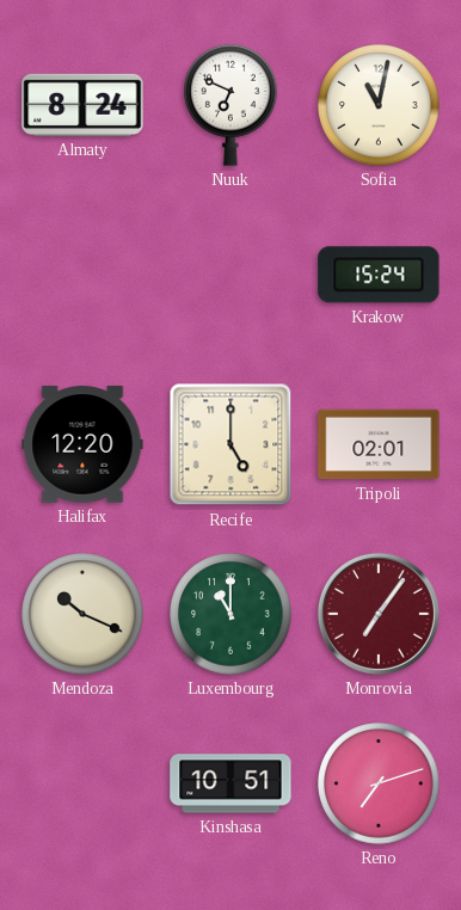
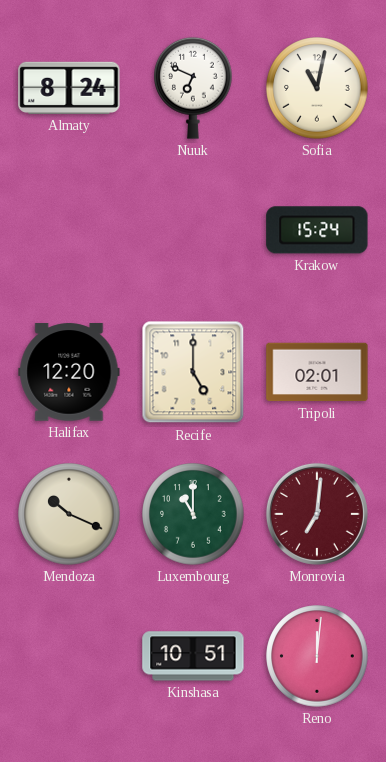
Monrovia: 7:06 -> 7:01
Reno: 7:12 -> 12:01
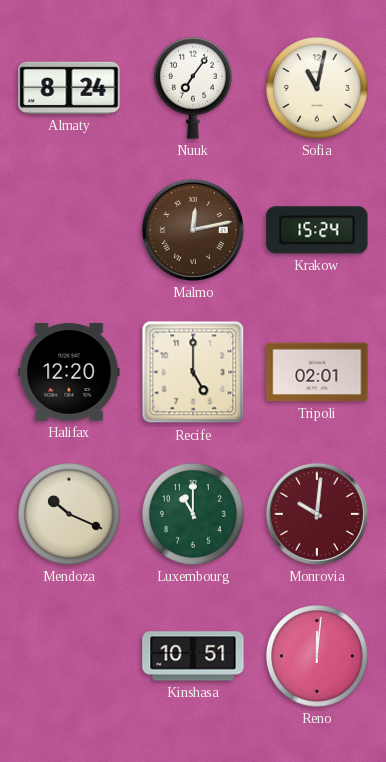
Nuuk: 6:49 -> 7:06
Malmo: none -> 12:13
Monrovia: 7:01 -> 10:01
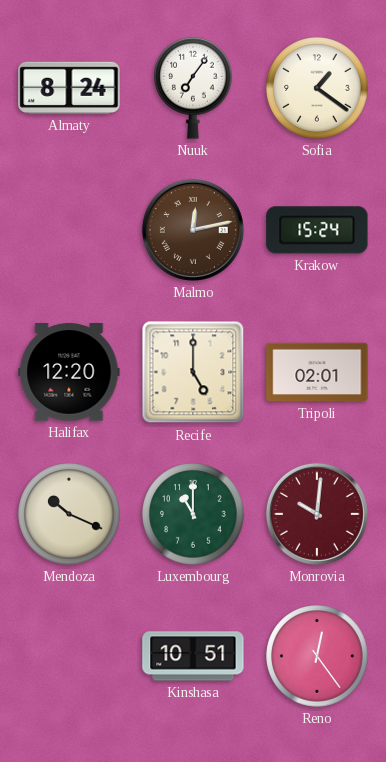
Sofia: 11:02 -> 1:21
Reno: 12:01 -> 12:24
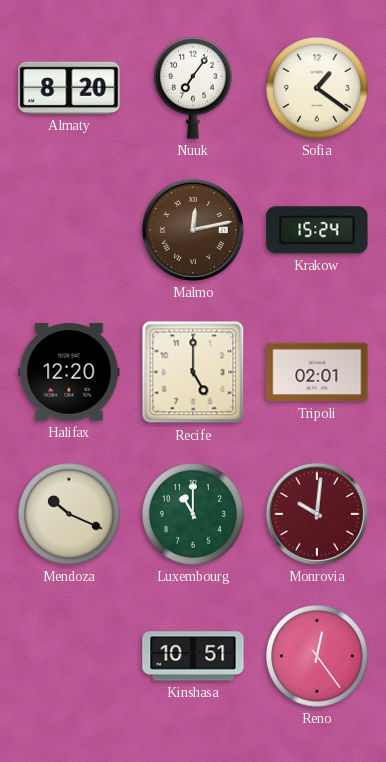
Almaty: 8:24 -> 8:20
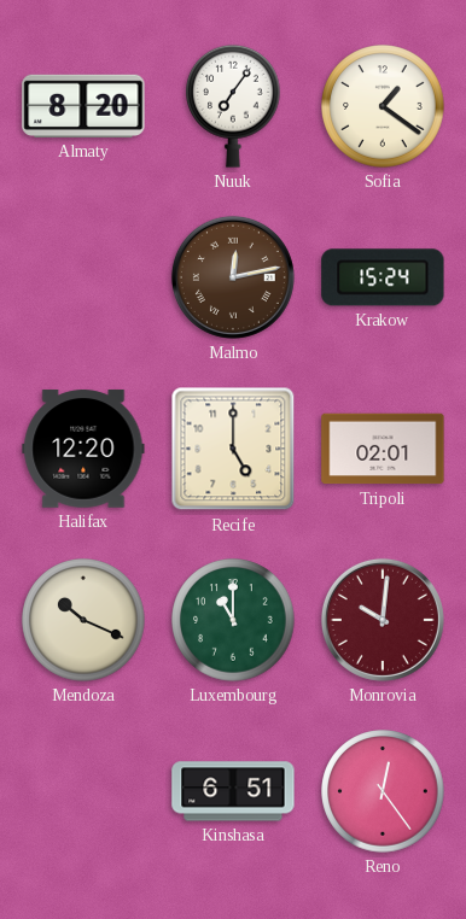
Kinshasa: 10:51 -> 6:51
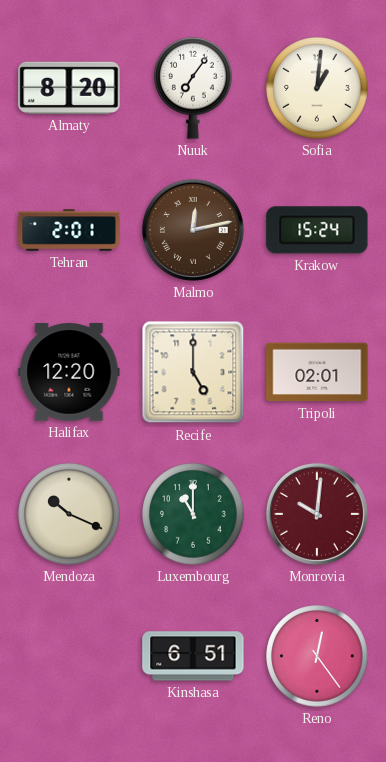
Sofia: 1:21 -> 1:01
Tehran: none -> 2:01
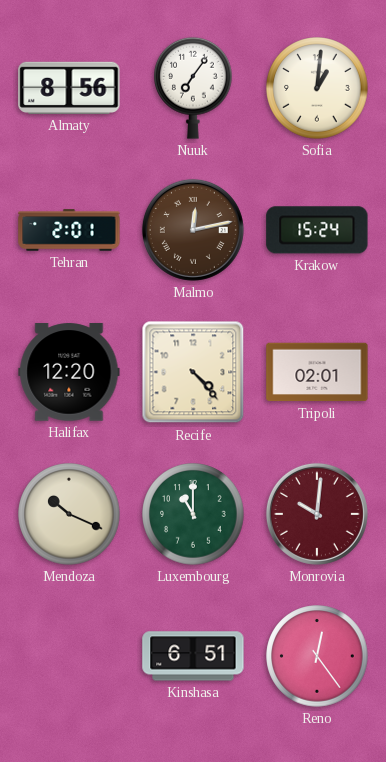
Almaty: 8:20 -> 8:56
Recife: 5:00 -> 4:23
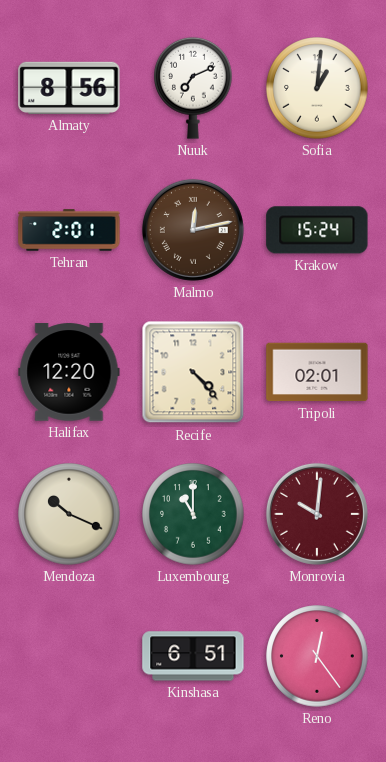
Nuuk: 7:06 -> 7:11
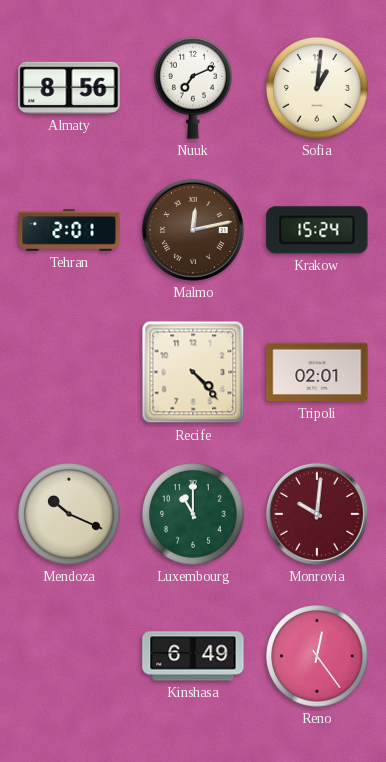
Halifax: 12:20 -> none
Kinshasa: 6:51 -> 6:49
